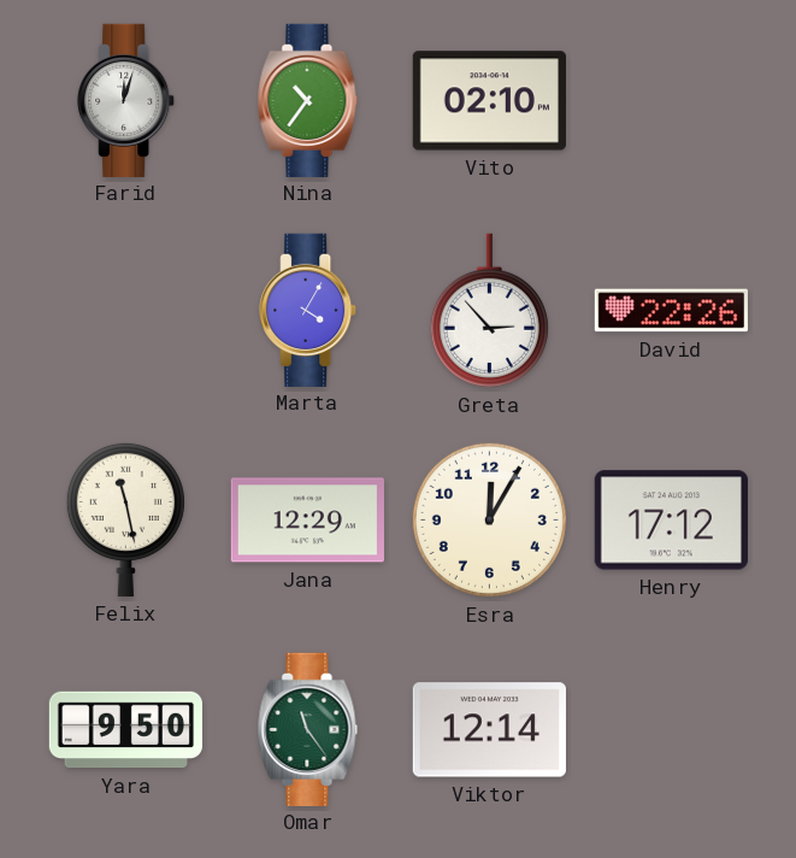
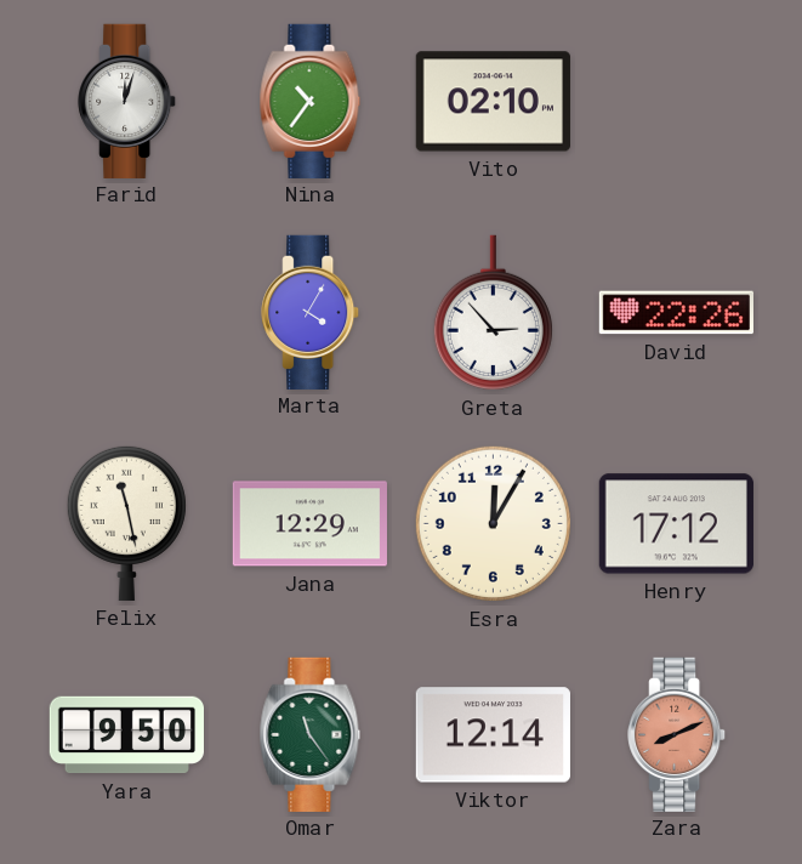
Zara: none -> 8:11
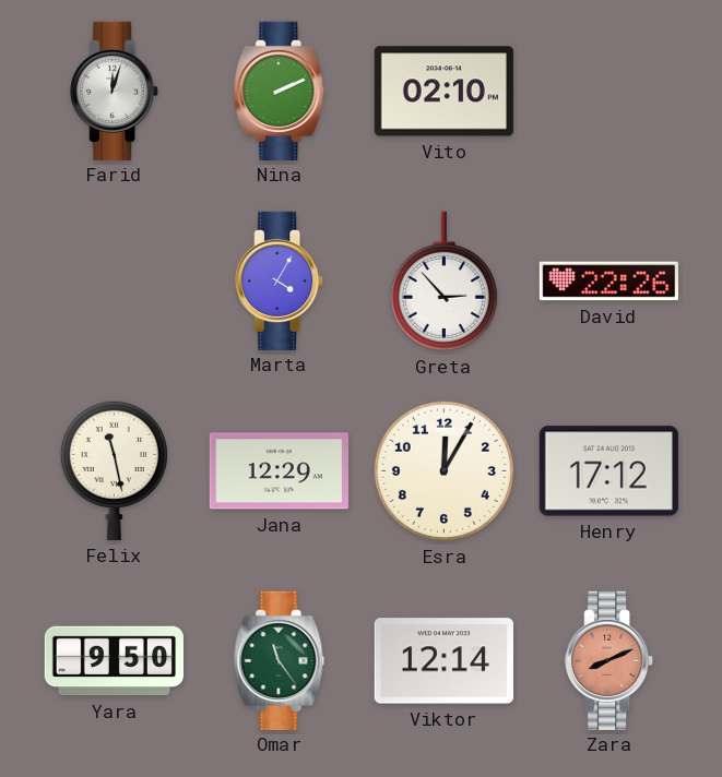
Nina: 10:36 -> 2:11
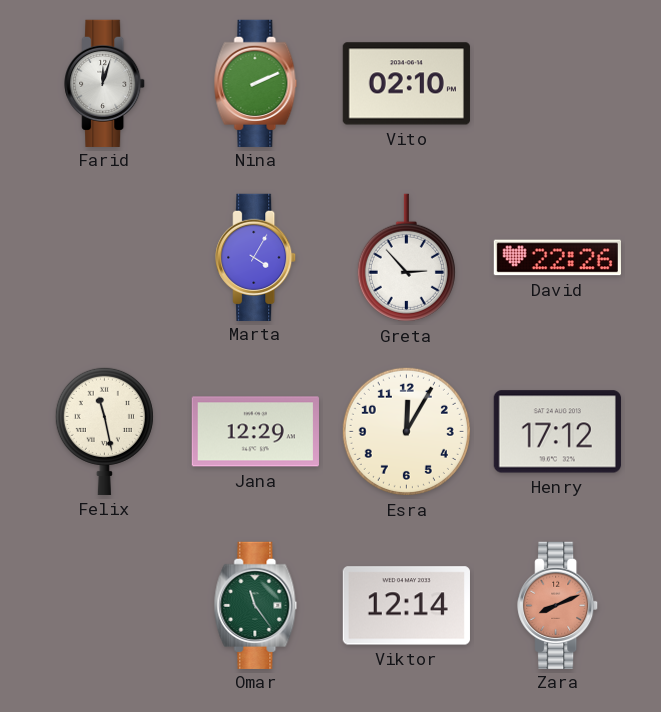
Yara: 9:50 -> none
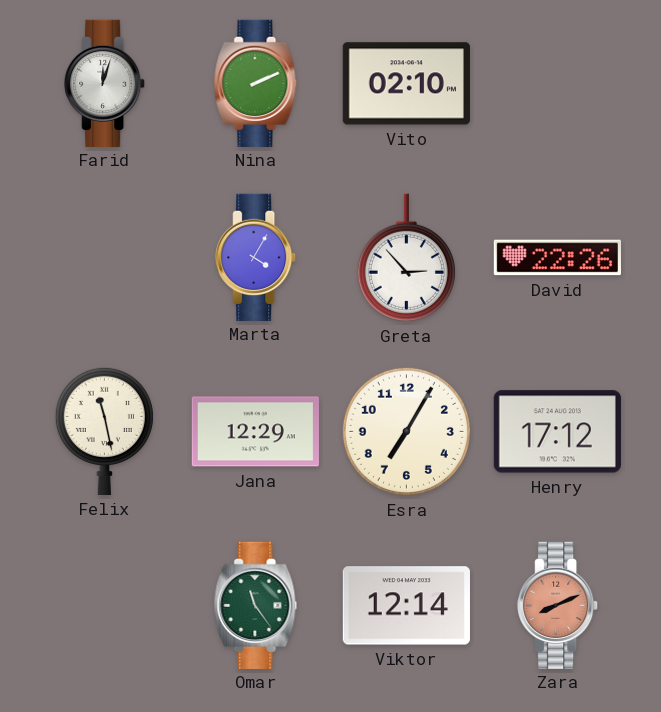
Esra: 12:05 -> 7:05
